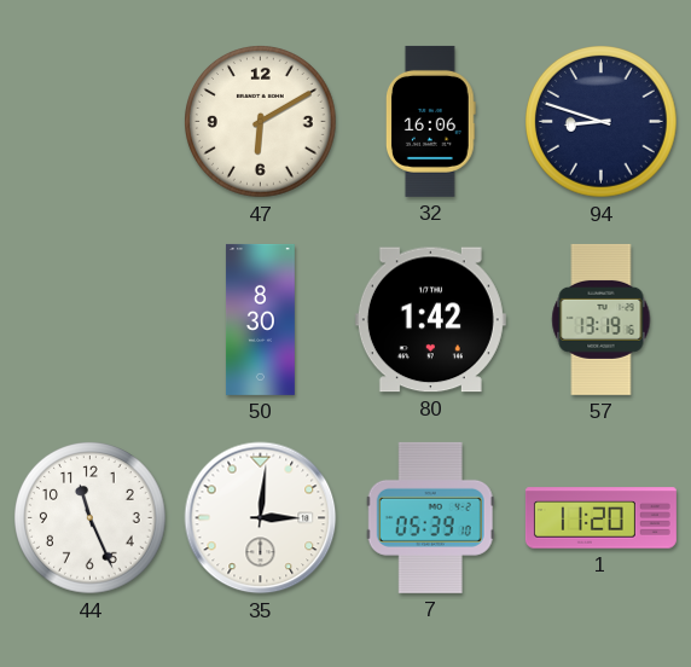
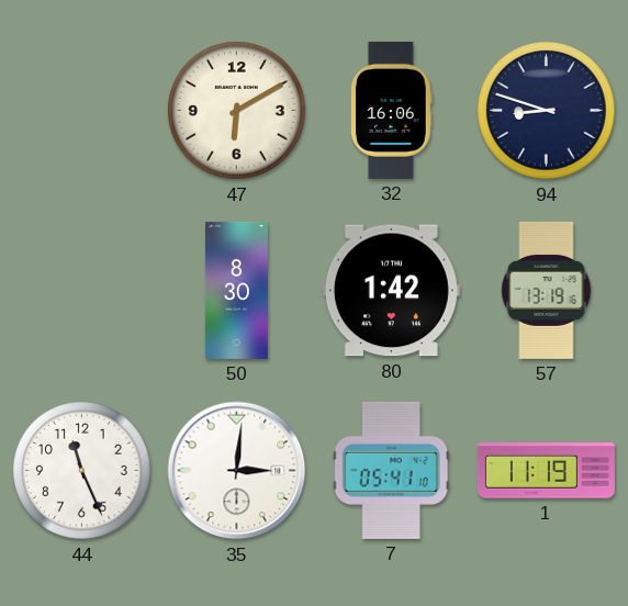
7: 05:39 -> 05:41
1: 11:20 -> 11:19
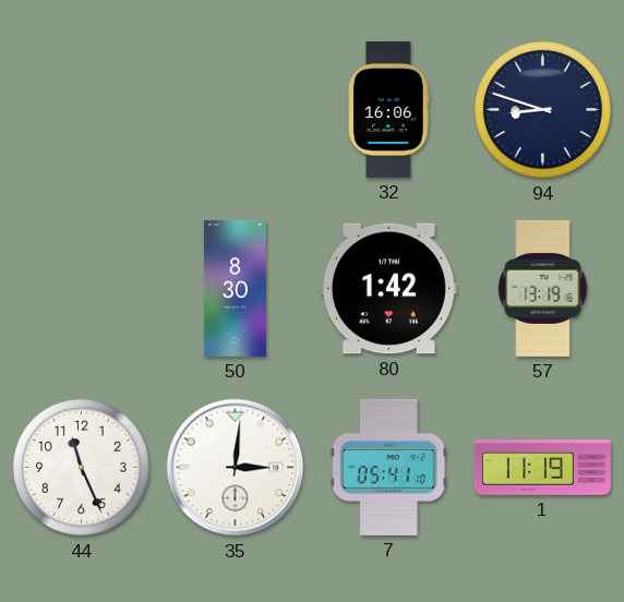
47: 6:10 -> none
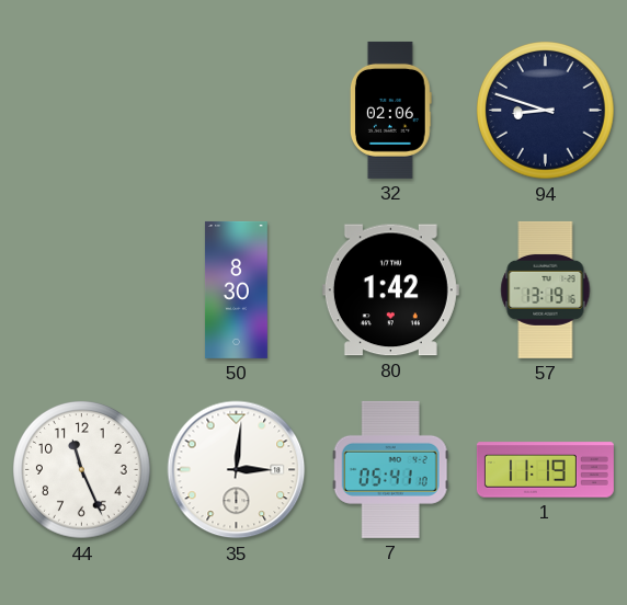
32: 16:06 -> 02:06
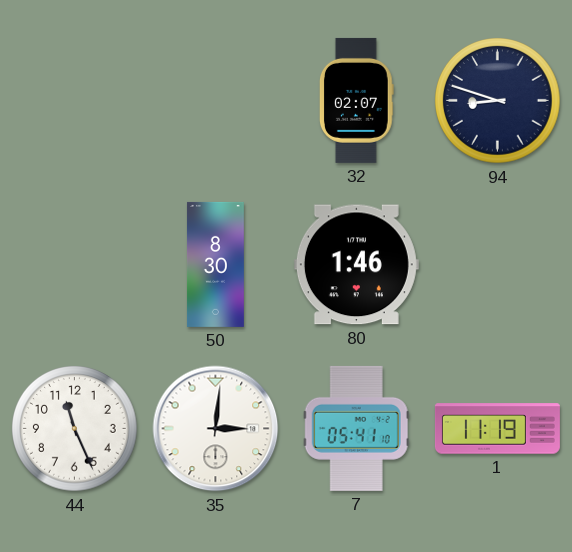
32: 02:06 -> 02:07
80: 1:42 -> 1:46
57: 13:19 -> none
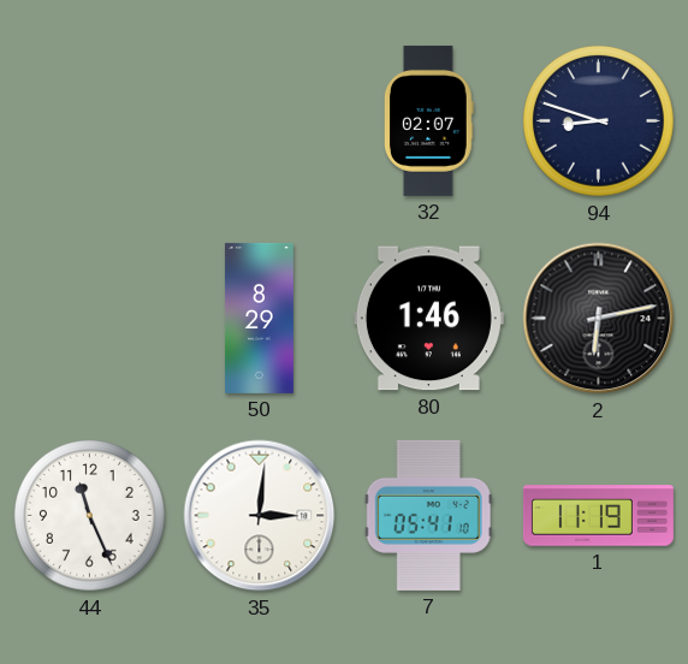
50: 8:30 -> 8:29
2: none -> 6:13
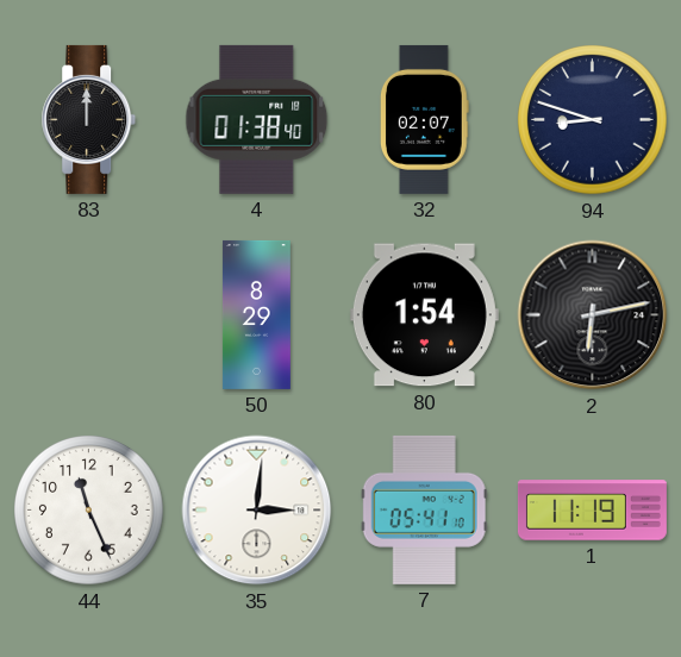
83: none -> 12:00
4: none -> 01:38
80: 1:46 -> 1:54
